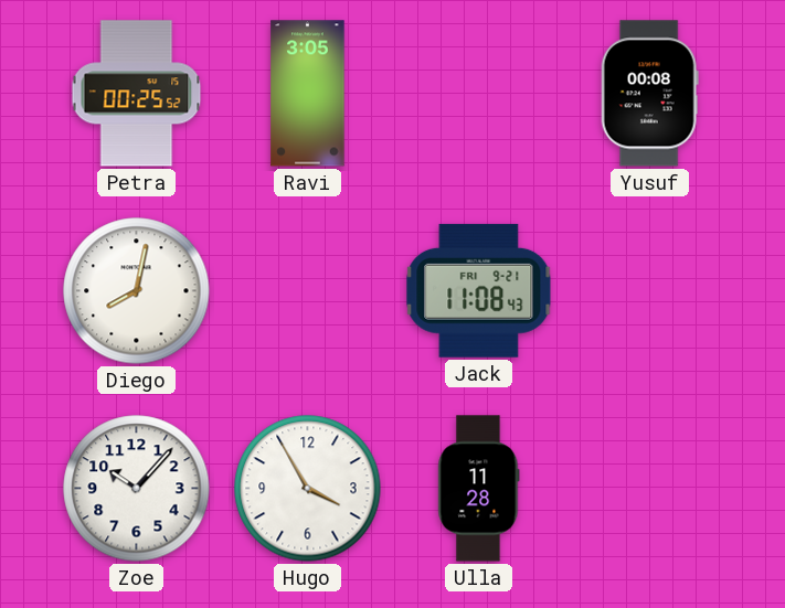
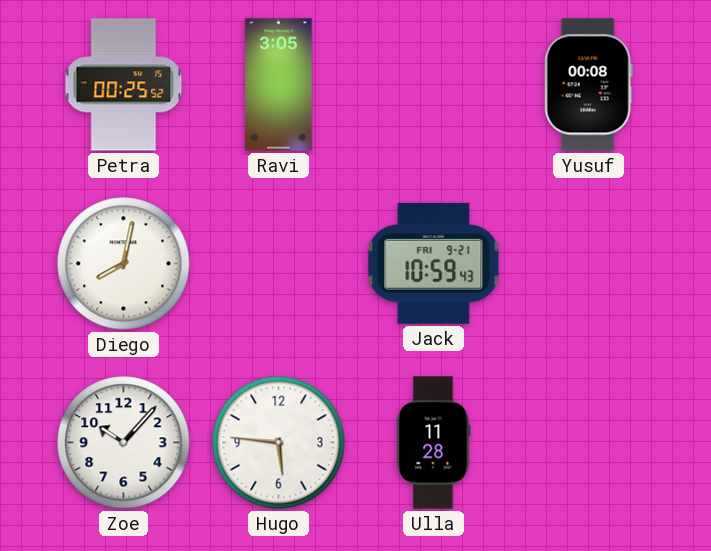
Jack: 11:08 -> 10:59
Hugo: 3:55 -> 5:46
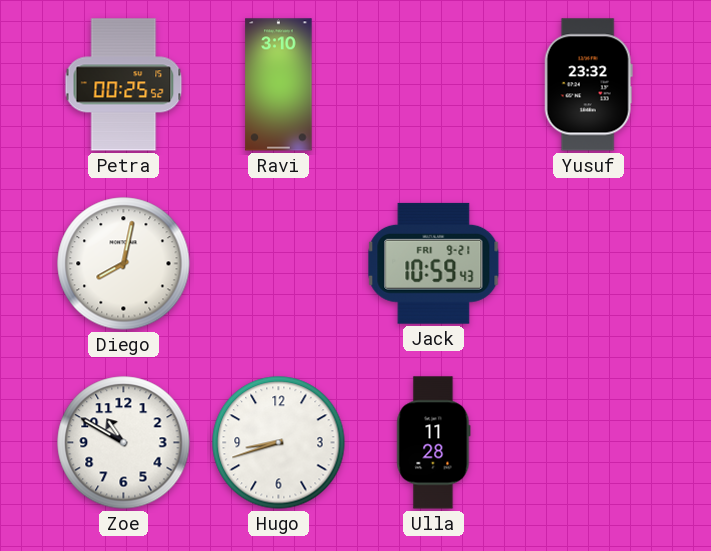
Ravi: 3:05 -> 3:10
Yusuf: 00:08 -> 23:32
Zoe: 10:07 -> 10:50
Hugo: 5:46 -> 8:42
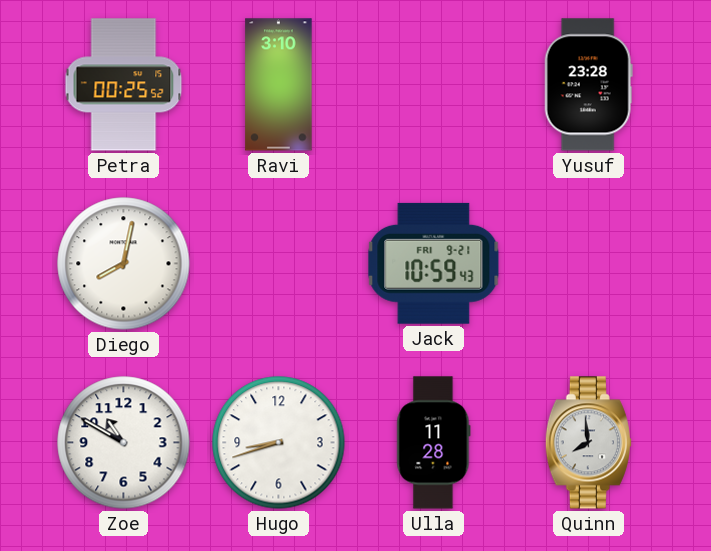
Yusuf: 23:32 -> 23:28
Quinn: none -> 7:59
